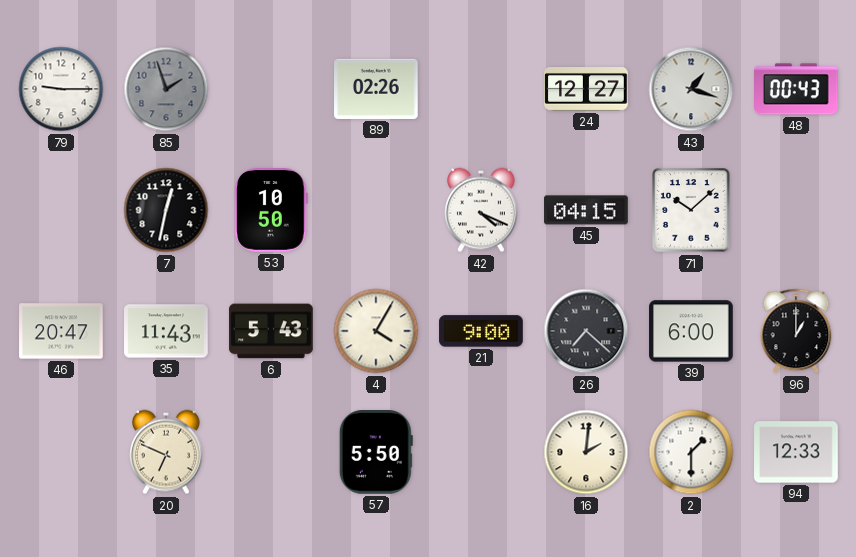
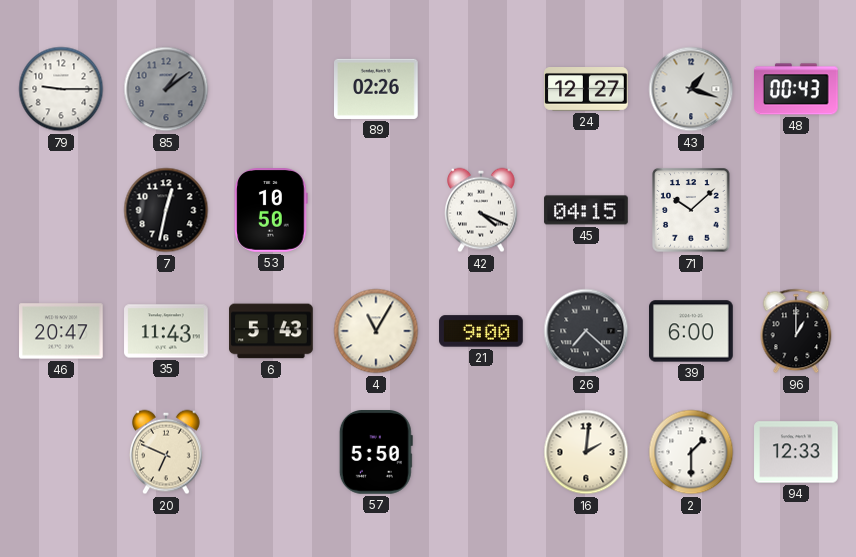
85: 1:57 -> 1:09
4: 4:05 -> 11:05
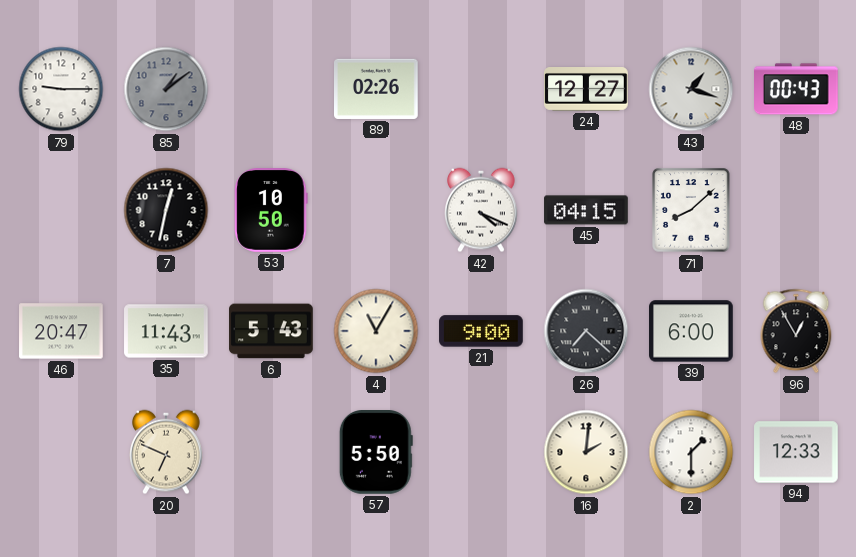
71: 10:08 -> 8:08
96: 1:00 -> 12:55
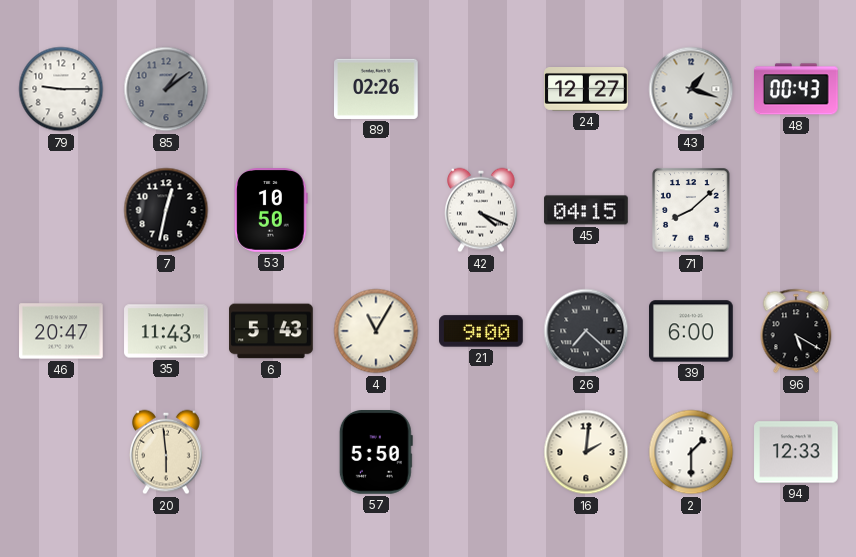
96: 12:55 -> 5:20
20: 6:49 -> 5:59
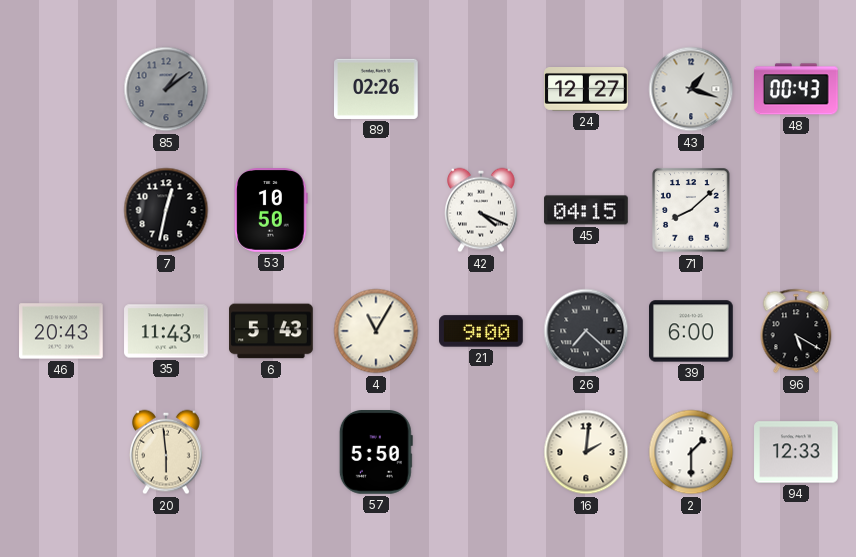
79: 9:15 -> none
46: 20:47 -> 20:43
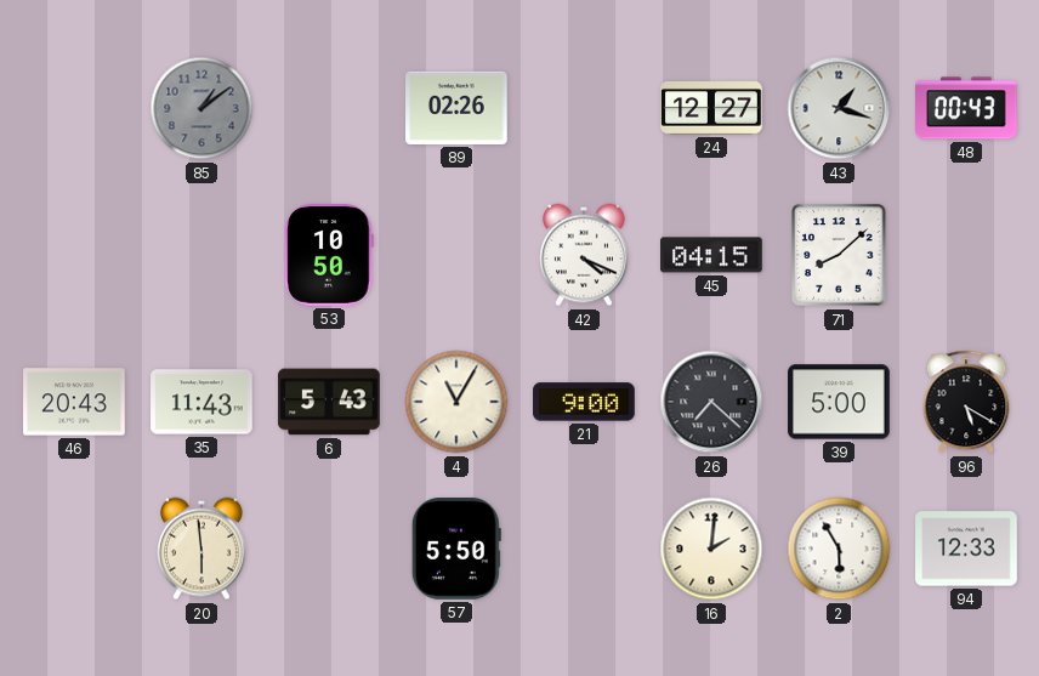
7: 12:32 -> none
39: 6:00 -> 5:00
2: 1:30 -> 5:55
